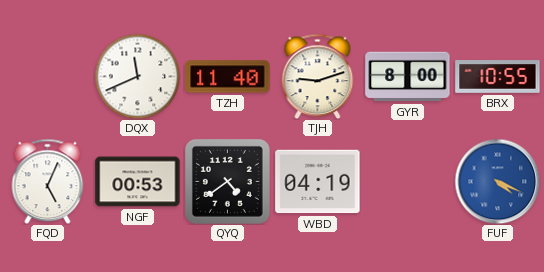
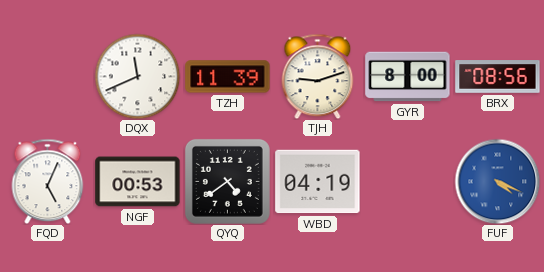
TZH: 11:40 -> 11:39
BRX: 10:55 -> 08:56
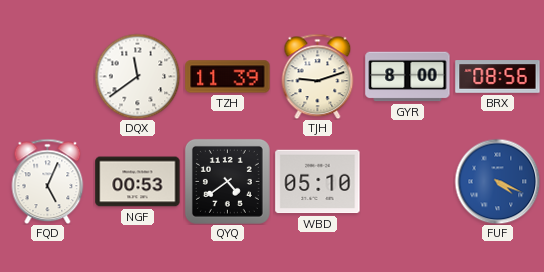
DQX: 11:41 -> 11:39
WBD: 04:19 -> 05:10
